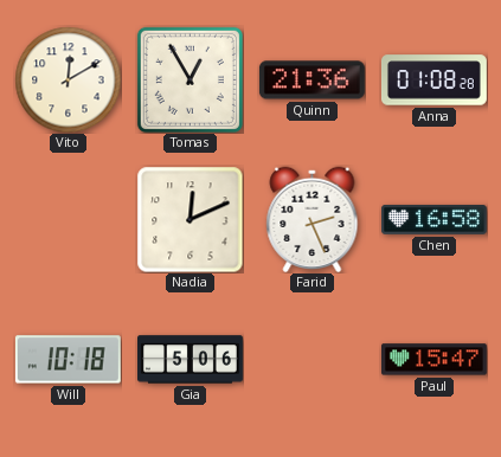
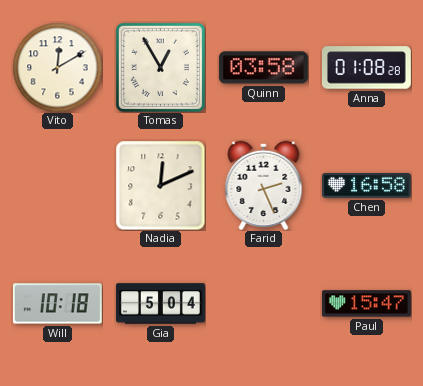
Quinn: 21:36 -> 03:58
Gia: 5:06 -> 5:04
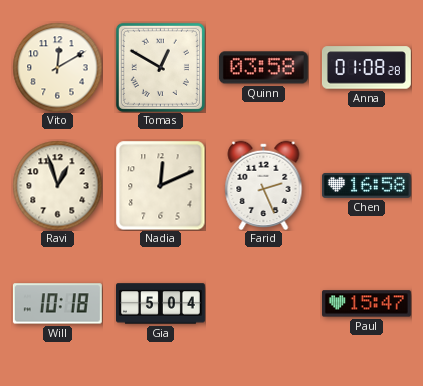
Tomas: 12:55 -> 12:50
Ravi: none -> 12:57
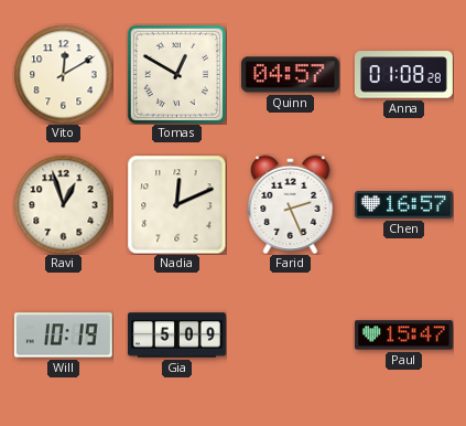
Quinn: 03:58 -> 04:57
Chen: 16:58 -> 16:57
Will: 10:18 -> 10:19
Gia: 5:04 -> 5:09
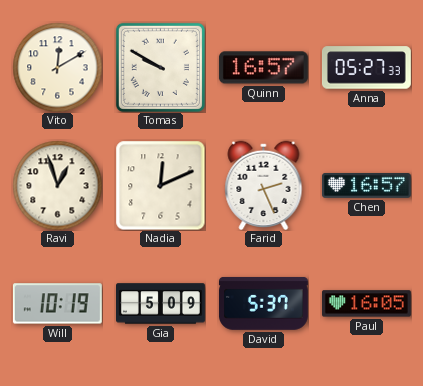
Tomas: 12:50 -> 9:50
Quinn: 04:57 -> 16:57
Anna: 01:08 -> 05:27
David: none -> 5:37
Paul: 15:47 -> 16:05
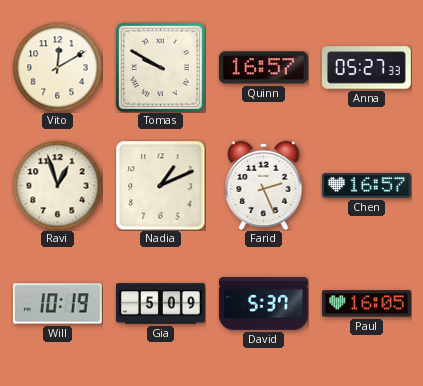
Nadia: 12:11 -> 1:11
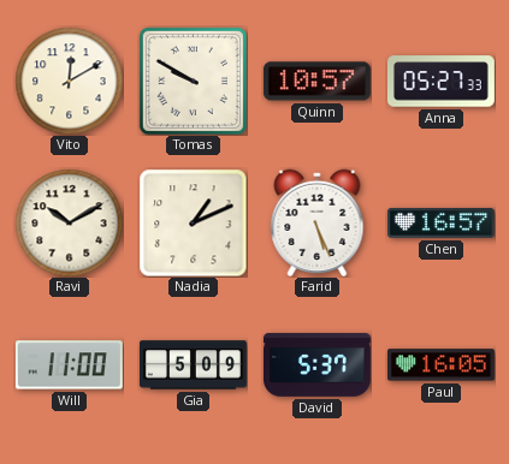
Quinn: 16:57 -> 10:57
Ravi: 12:57 -> 10:10
Farid: 2:26 -> 5:26
Will: 10:19 -> 11:00
